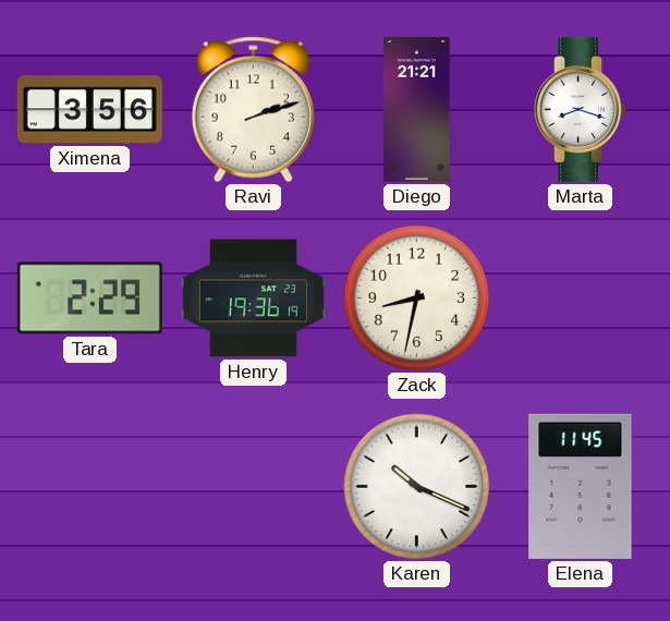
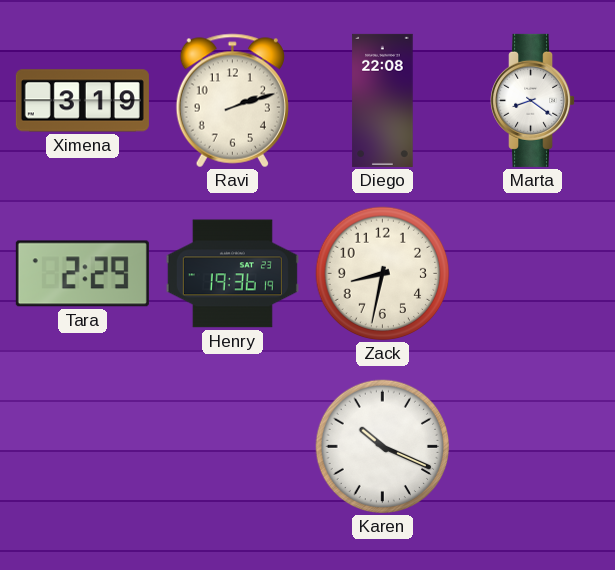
Ximena: 3:56 -> 3:19
Diego: 21:21 -> 22:08
Marta: 8:18 -> 8:21
Elena: 11:45 -> none
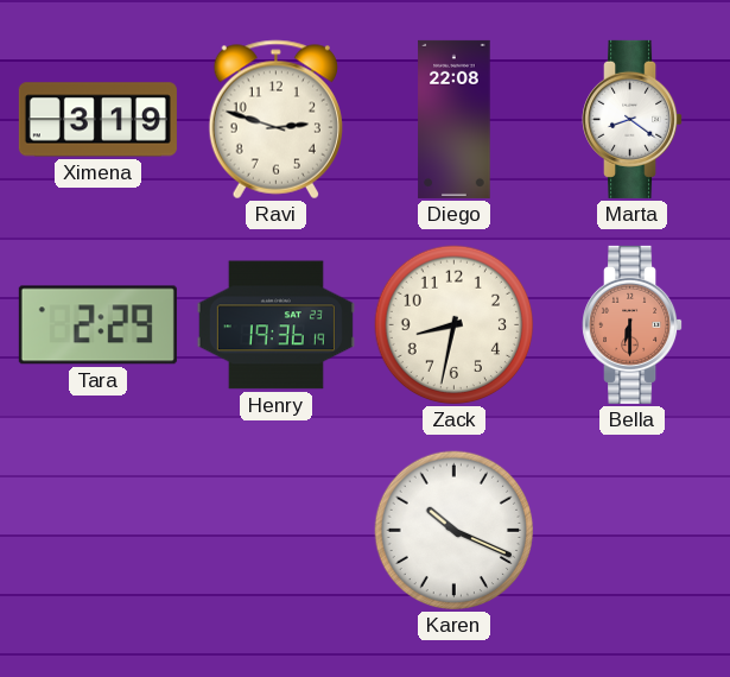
Ravi: 2:12 -> 2:48
Bella: none -> 6:30
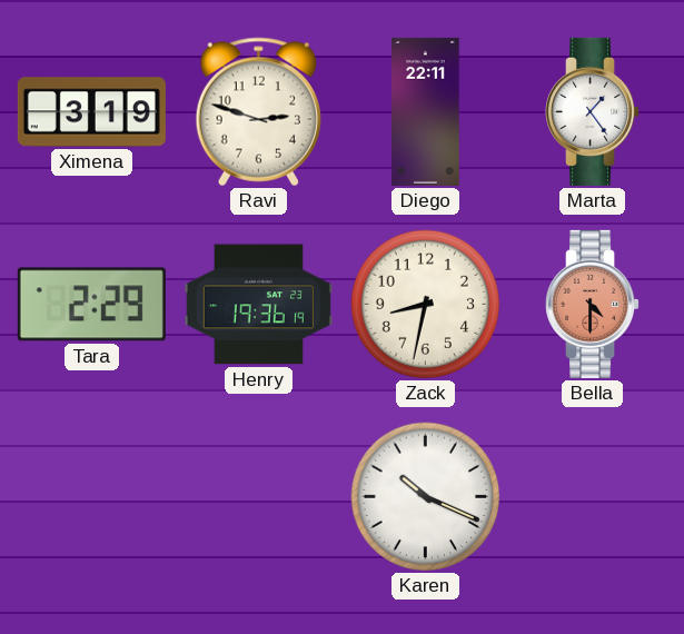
Diego: 22:08 -> 22:11
Marta: 8:21 -> 1:24
Bella: 6:30 -> 4:30
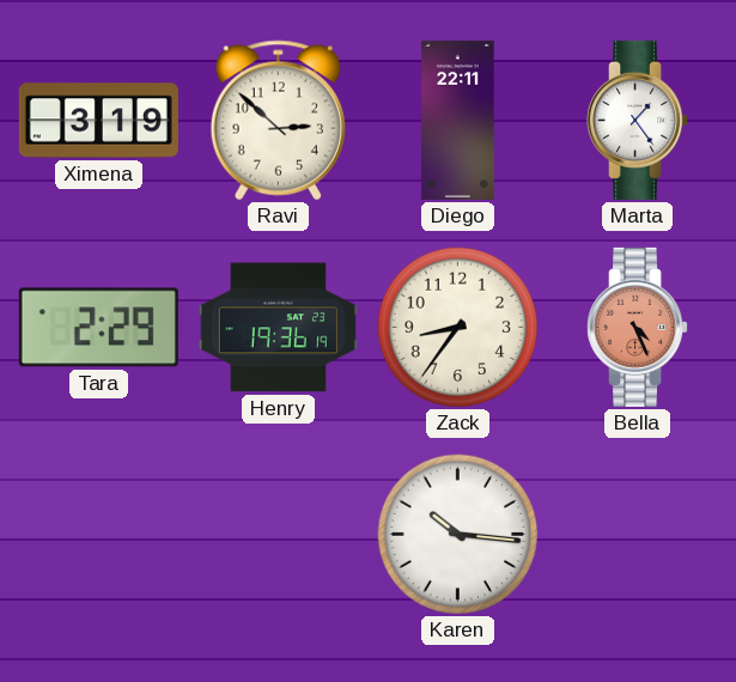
Ravi: 2:48 -> 2:52
Zack: 8:32 -> 8:36
Bella: 4:30 -> 4:26
Karen: 10:19 -> 10:16
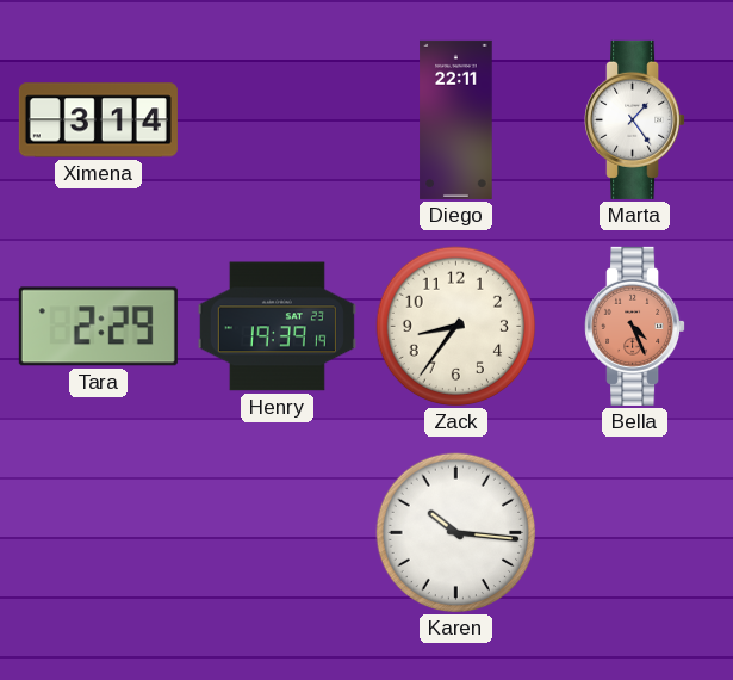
Ximena: 3:19 -> 3:14
Ravi: 2:52 -> none
Henry: 19:36 -> 19:39
